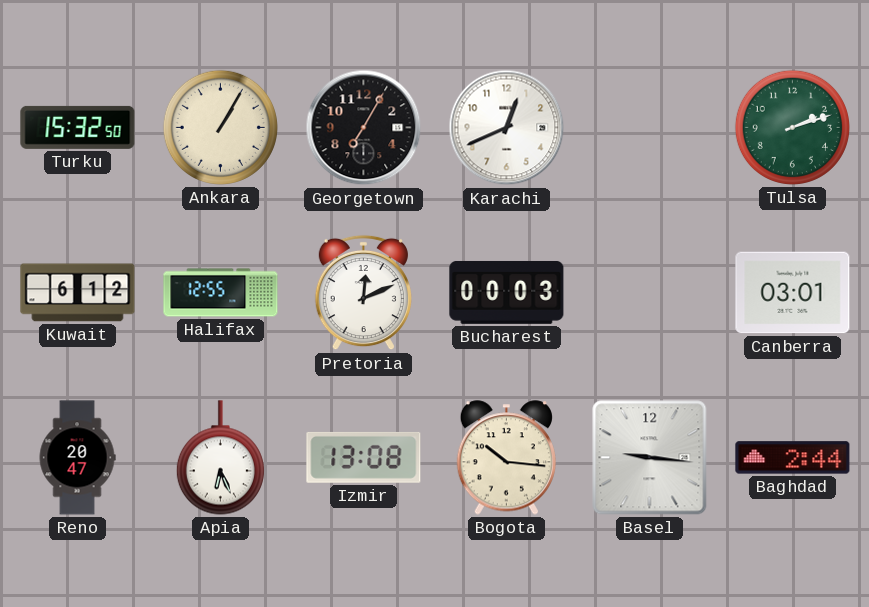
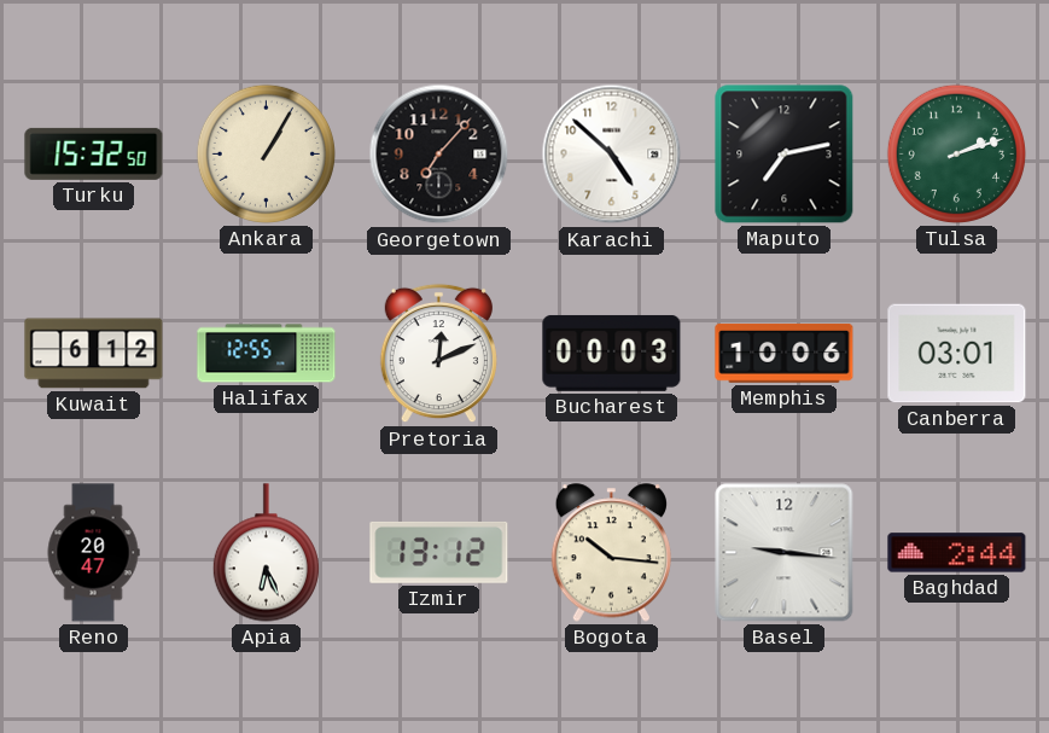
Georgetown: 7:05 -> 7:07
Karachi: 12:41 -> 4:52
Maputo: none -> 7:13
Memphis: none -> 10:06
Izmir: 13:08 -> 13:12
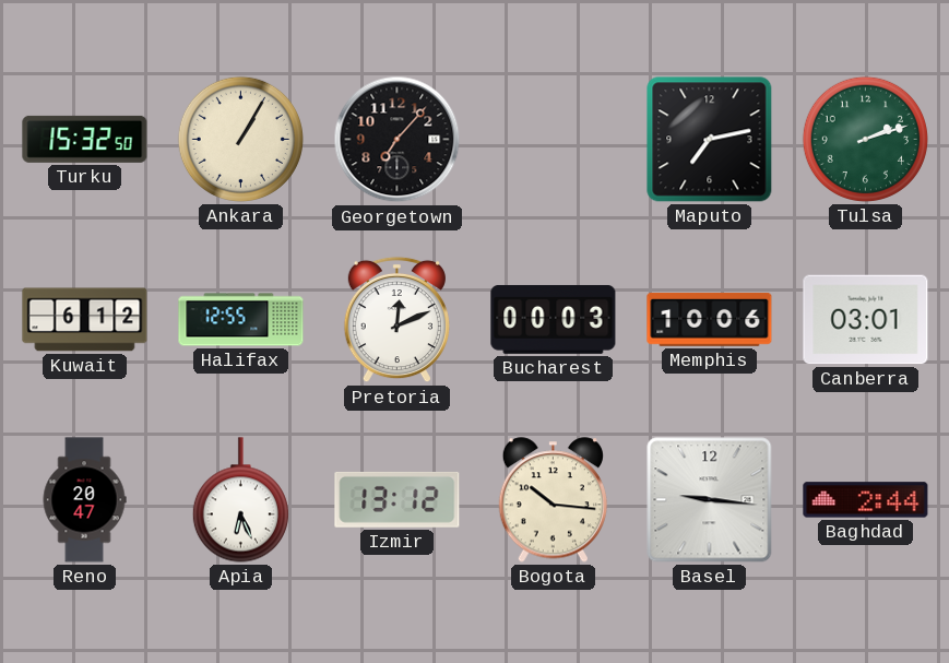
Karachi: 4:52 -> none
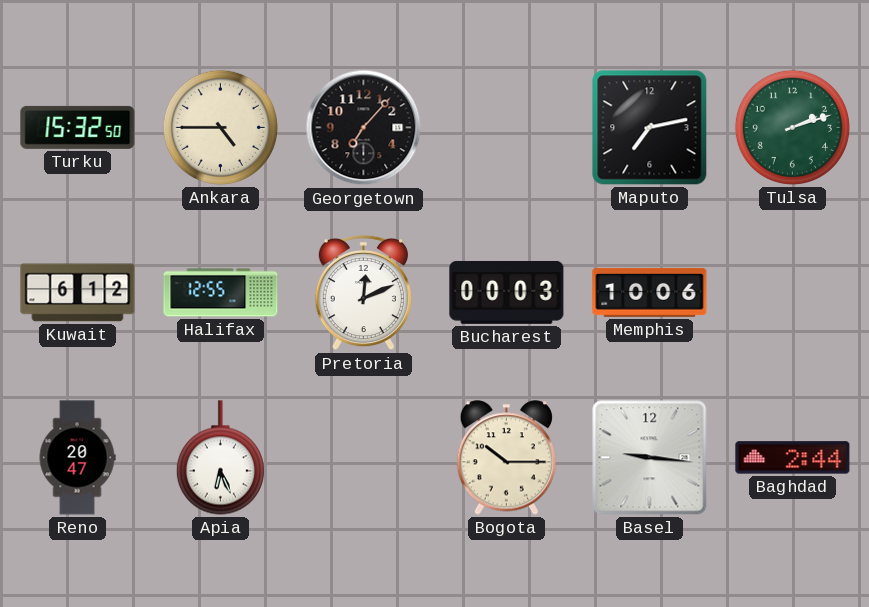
Ankara: 1:05 -> 4:45
Canberra: 03:01 -> none
Izmir: 13:12 -> none
Bogota: 10:16 -> 10:15
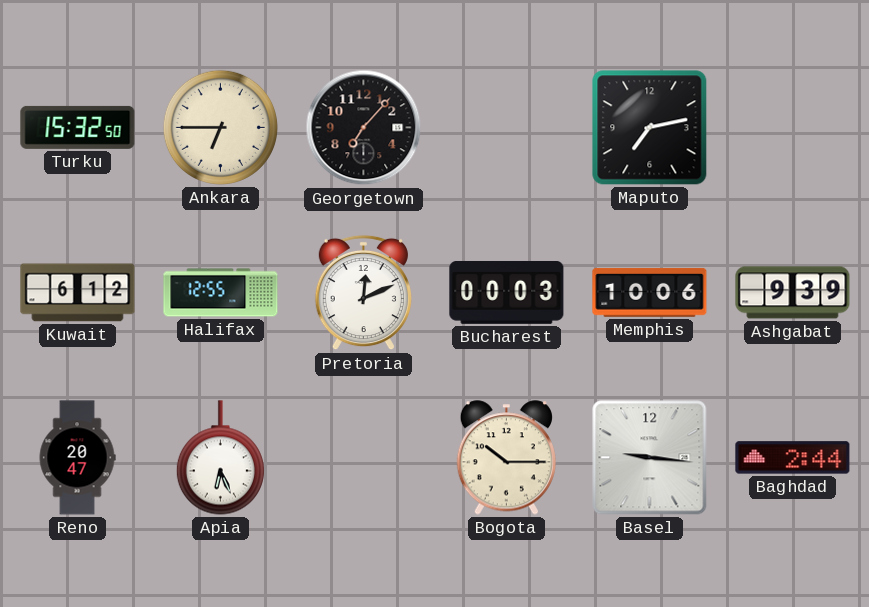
Ankara: 4:45 -> 6:45
Tulsa: 2:12 -> none
Ashgabat: none -> 9:39
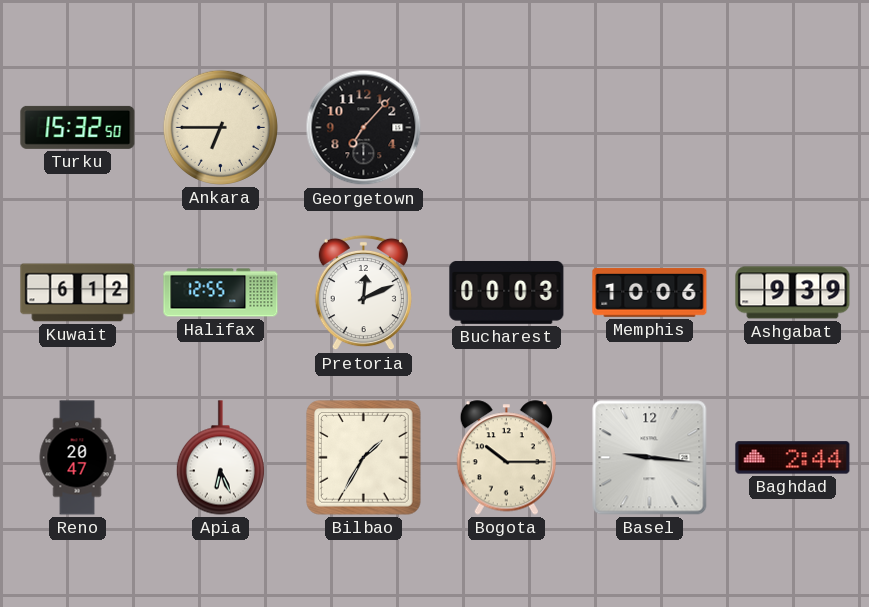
Maputo: 7:13 -> none
Bilbao: none -> 1:35
